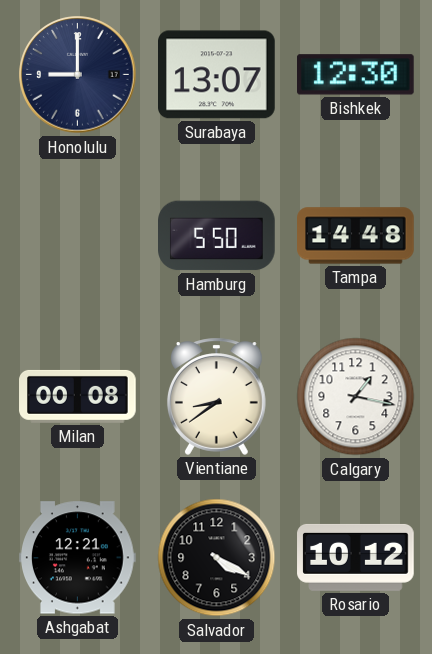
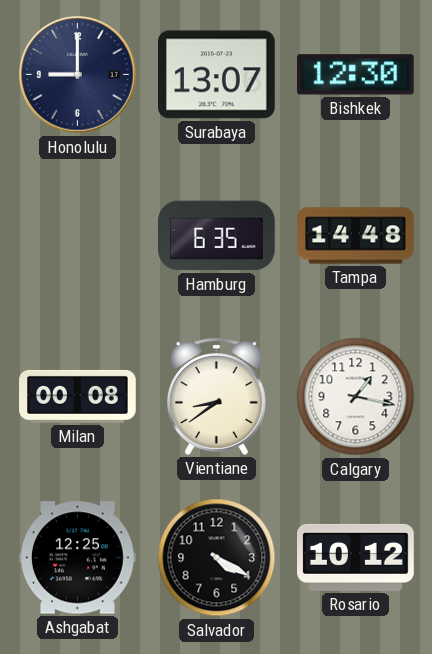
Hamburg: 5:50 -> 6:35
Ashgabat: 12:21 -> 12:25
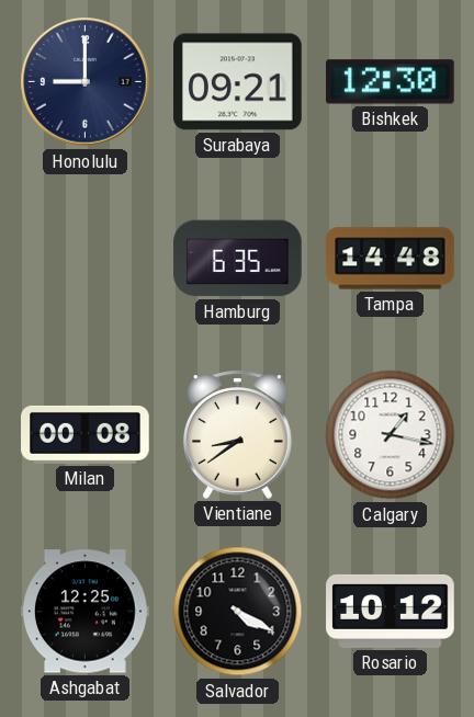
Surabaya: 13:07 -> 09:21
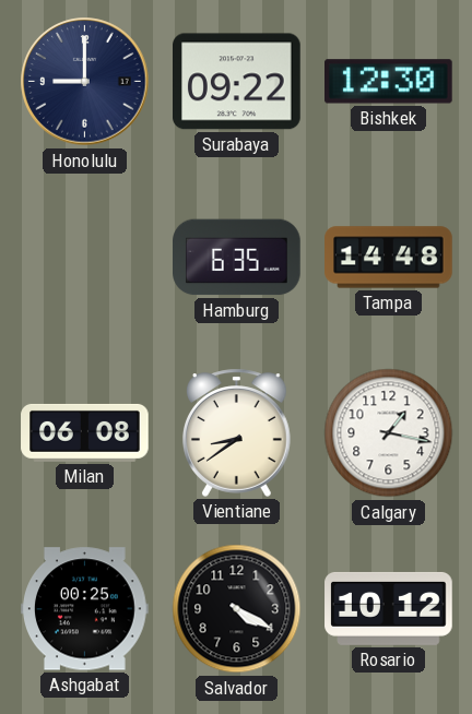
Surabaya: 09:21 -> 09:22
Milan: 00:08 -> 06:08
Ashgabat: 12:25 -> 00:25
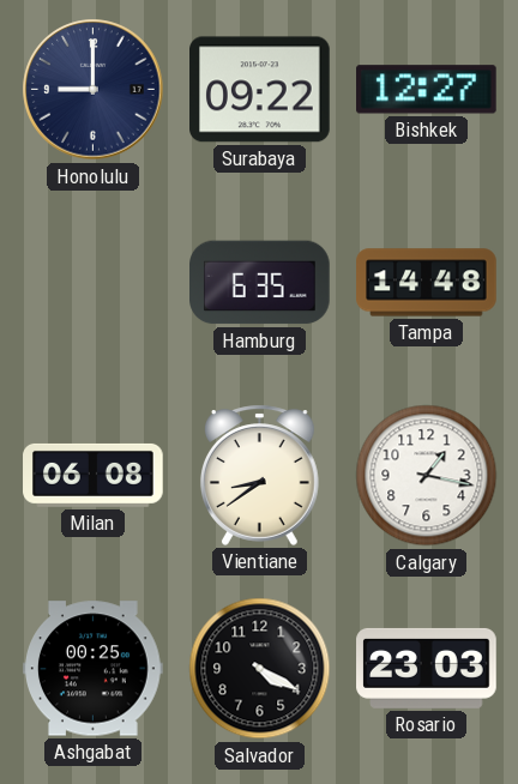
Bishkek: 12:30 -> 12:27
Rosario: 10:12 -> 23:03
